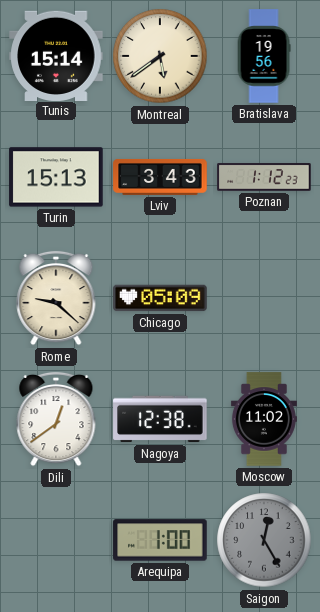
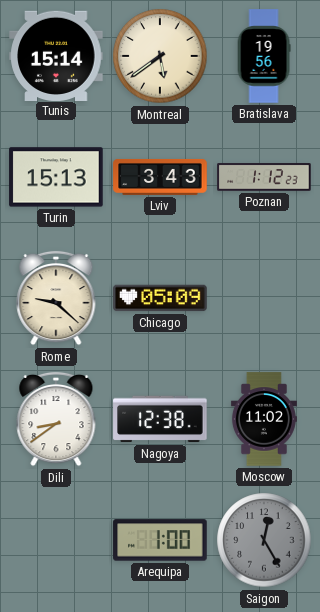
Dili: 12:39 -> 8:39
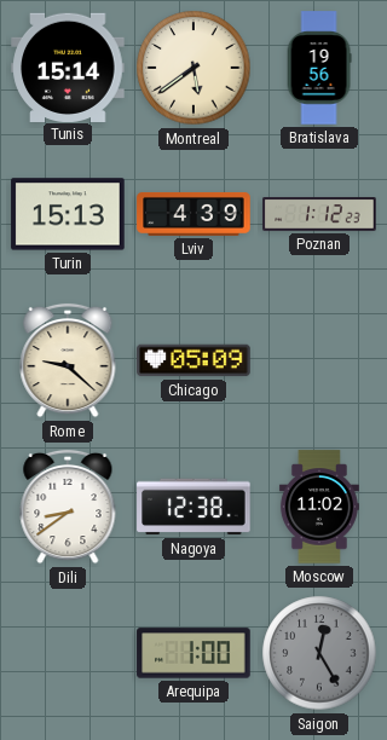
Lviv: 3:43 -> 4:39
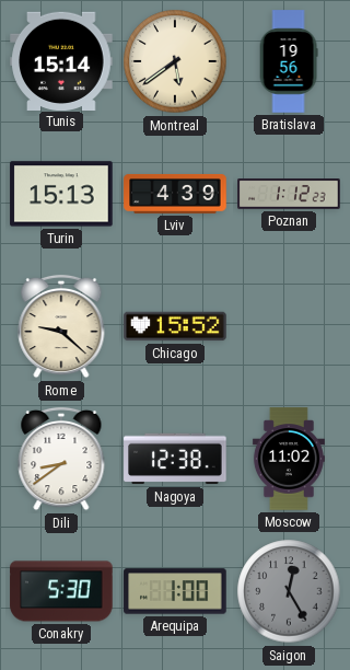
Chicago: 05:09 -> 15:52
Conakry: none -> 5:30
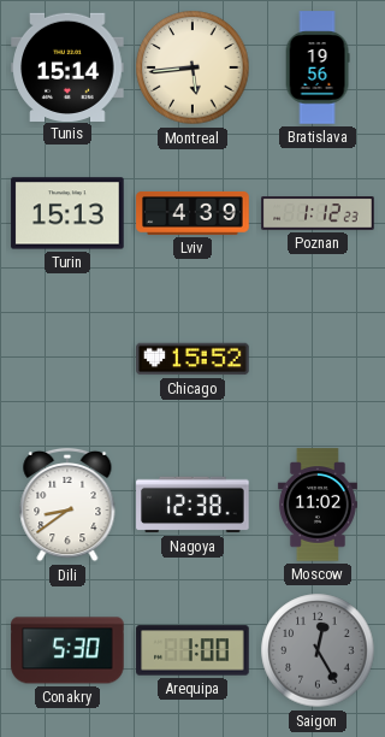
Montreal: 5:39 -> 5:44
Rome: 9:22 -> none
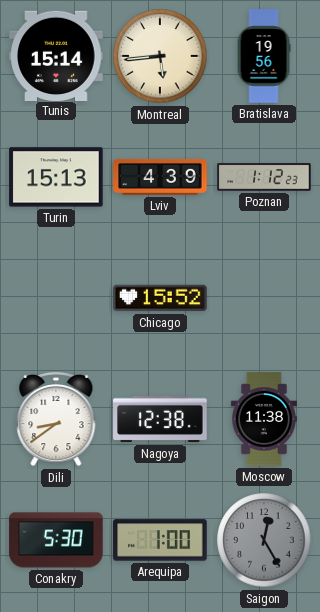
Moscow: 11:02 -> 11:38
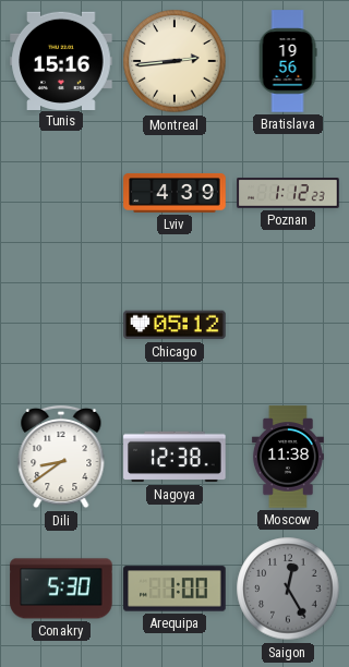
Tunis: 15:14 -> 15:16
Montreal: 5:44 -> 2:44
Turin: 15:13 -> none
Chicago: 15:52 -> 05:12
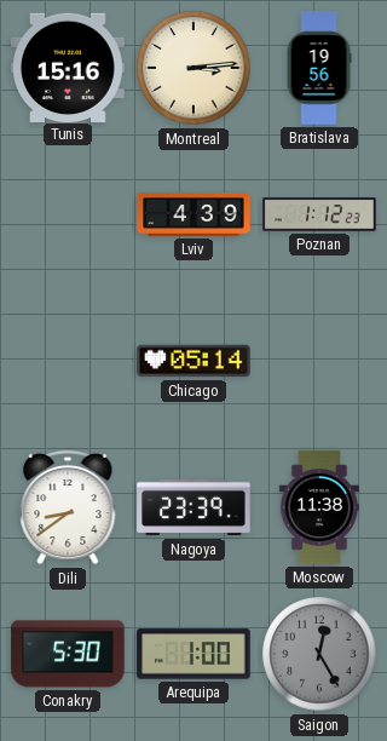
Montreal: 2:44 -> 3:14
Chicago: 05:12 -> 05:14
Nagoya: 12:38 -> 23:39
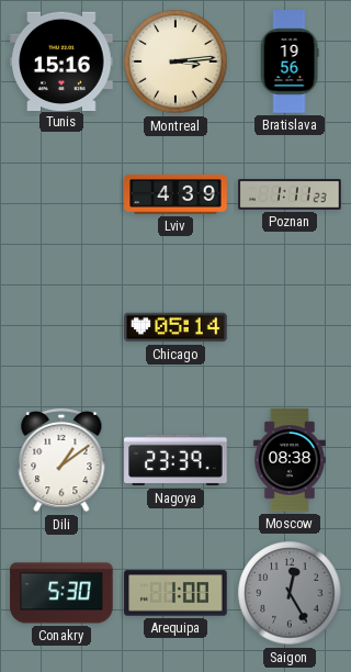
Poznan: 1:12 -> 1:11
Dili: 8:39 -> 1:09
Moscow: 11:38 -> 08:38
